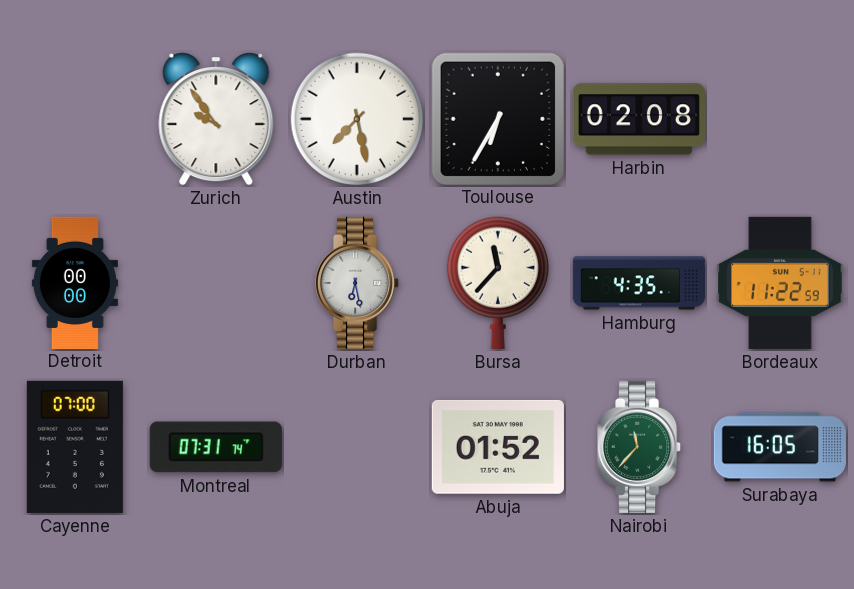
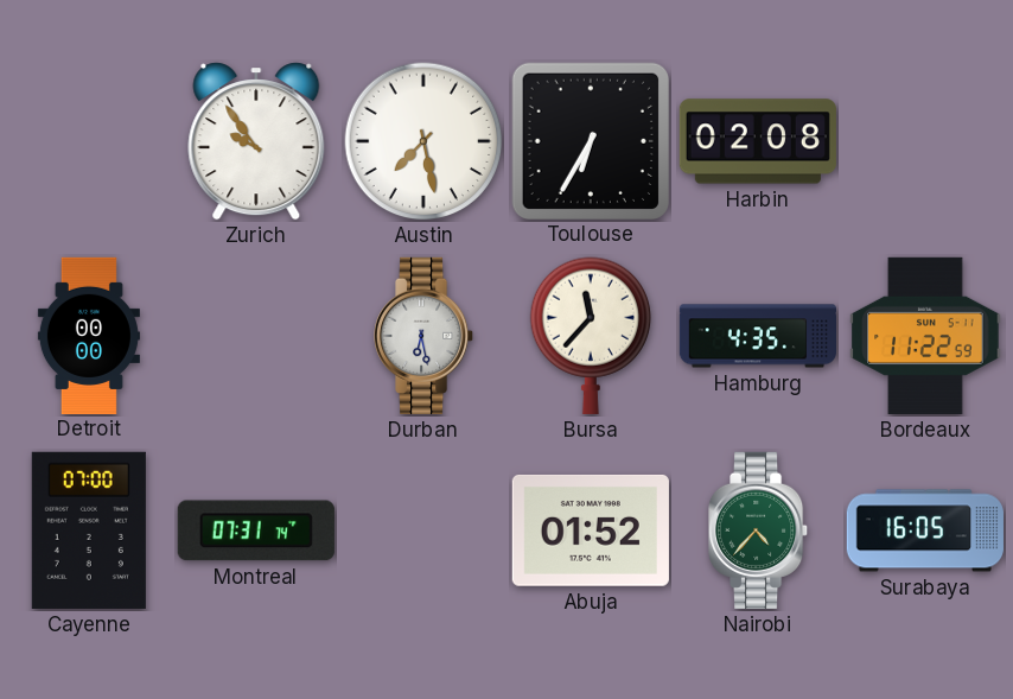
Nairobi: 11:37 -> 4:37
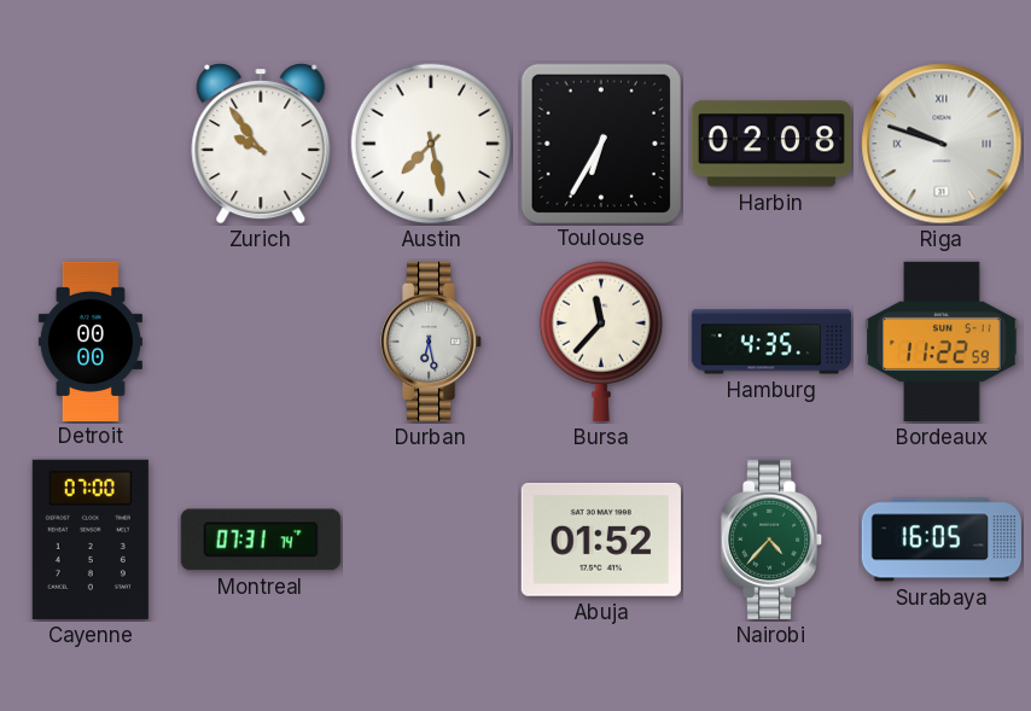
Riga: none -> 9:48
